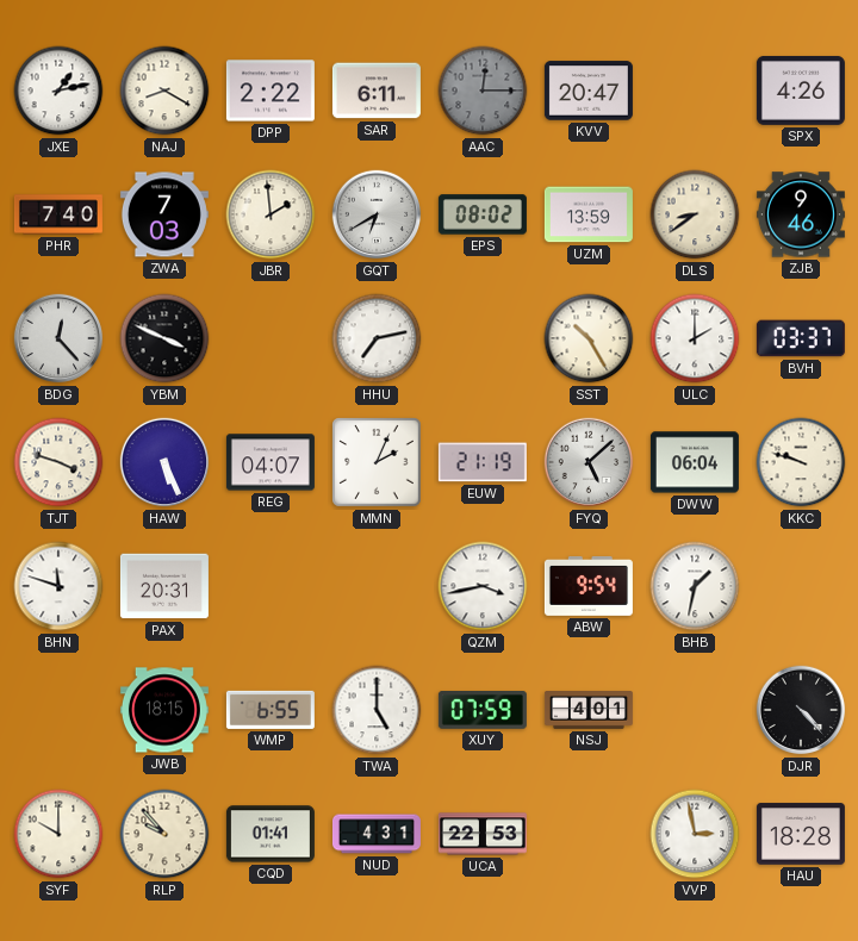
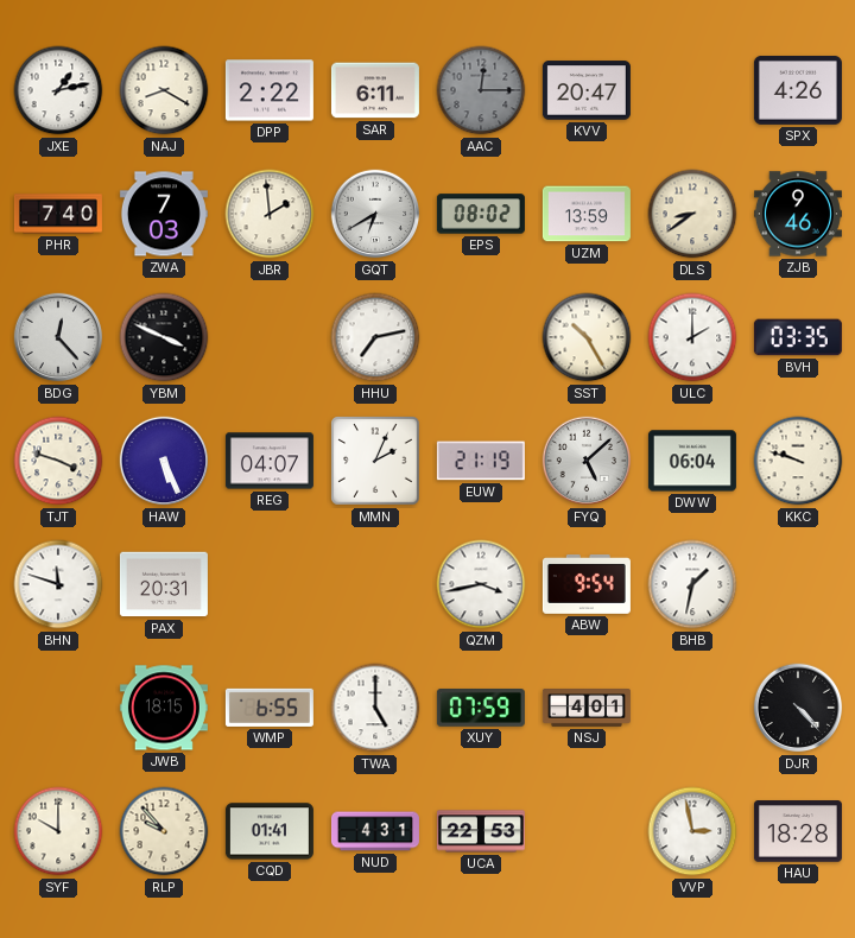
BVH: 03:37 -> 03:35
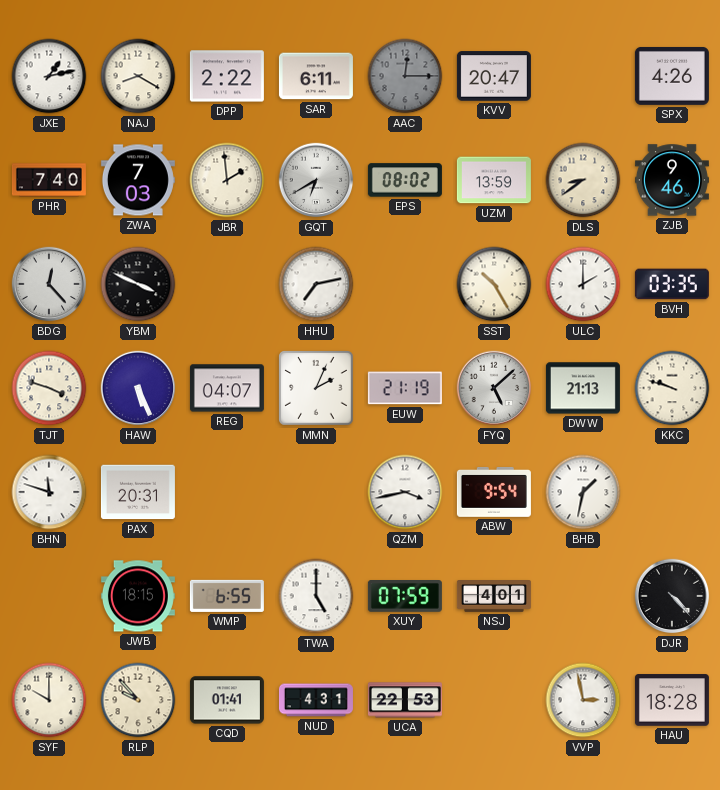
DWW: 06:04 -> 21:13
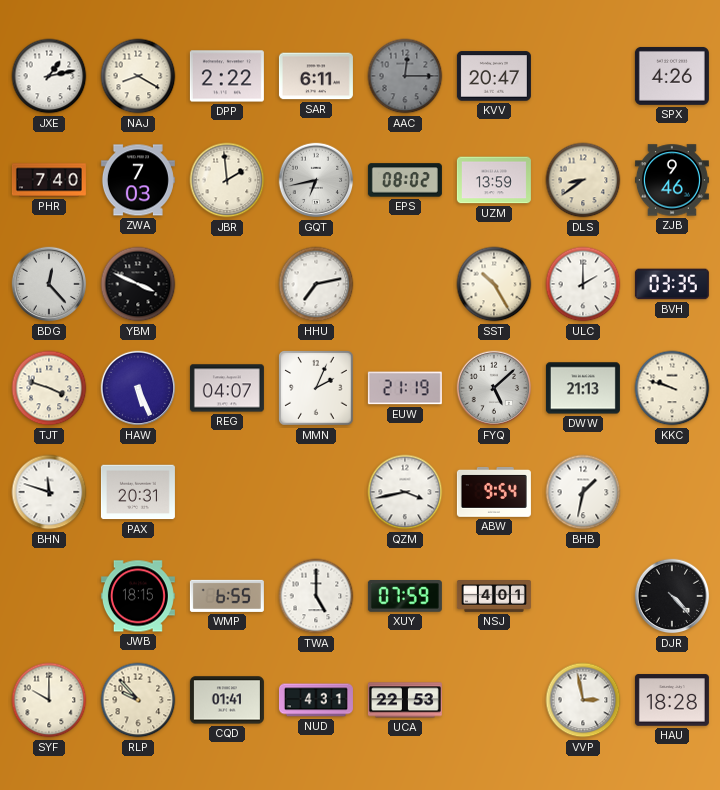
GQT: 6:40 -> 6:43
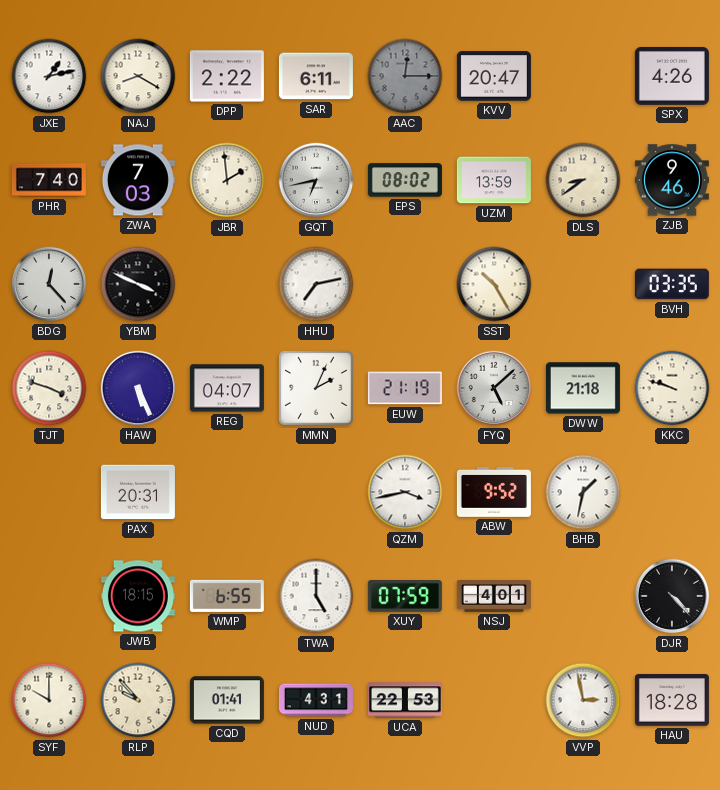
ULC: 2:00 -> none
DWW: 21:13 -> 21:18
BHN: 11:48 -> none
ABW: 9:54 -> 9:52
